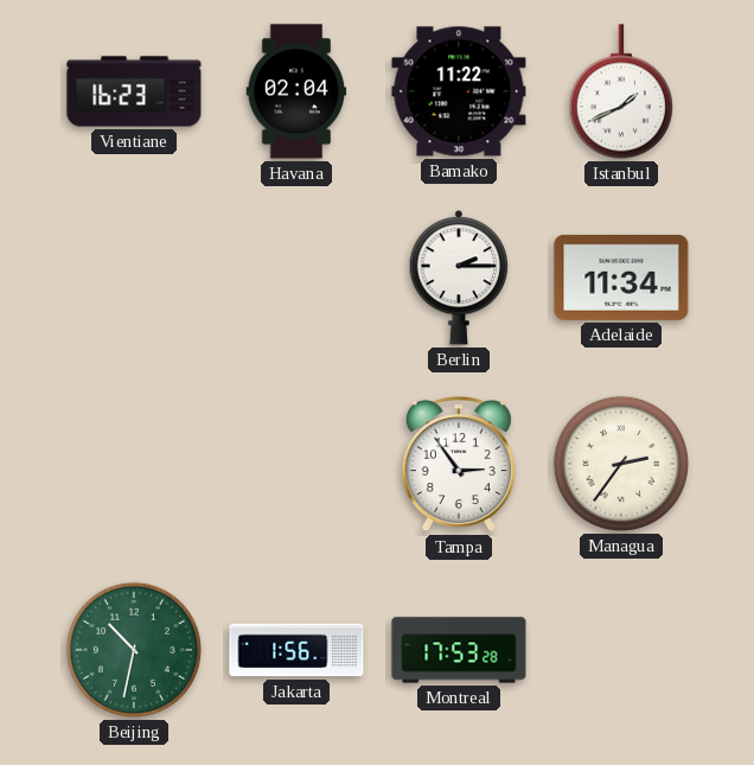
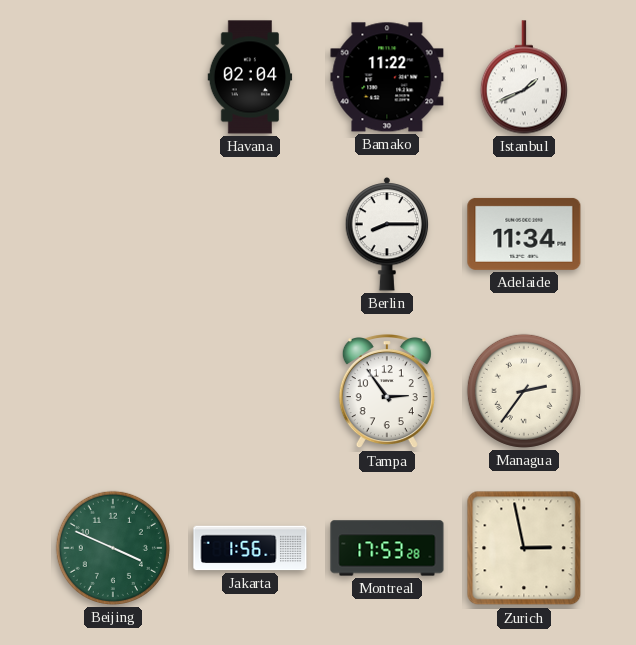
Vientiane: 16:23 -> none
Berlin: 2:15 -> 8:15
Beijing: 10:32 -> 3:49
Zurich: none -> 2:58
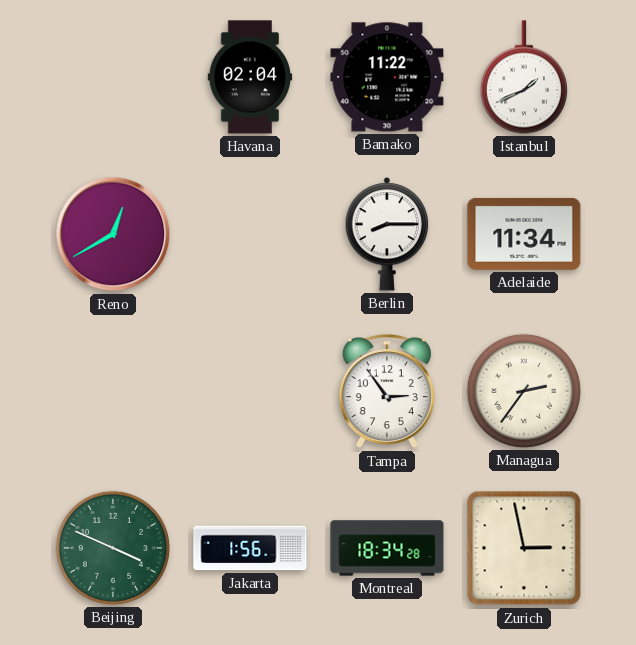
Reno: none -> 12:40
Montreal: 17:53 -> 18:34
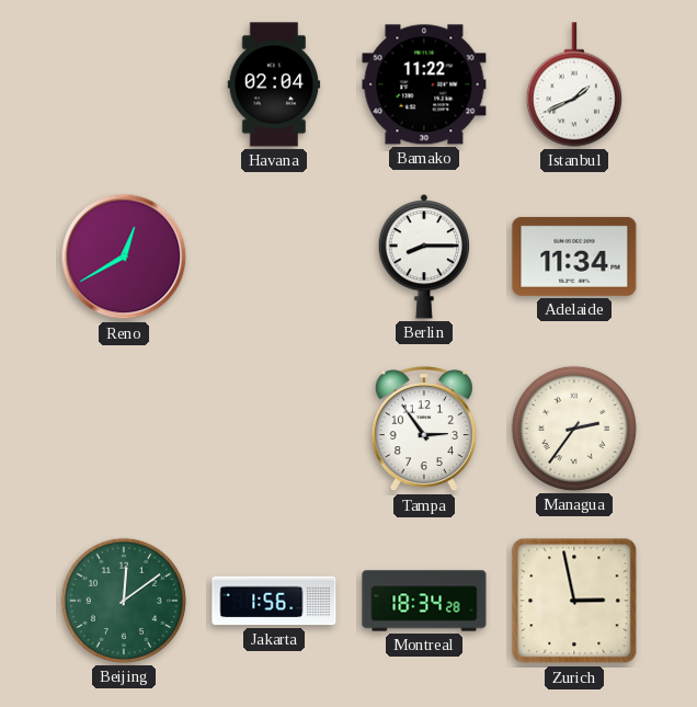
Beijing: 3:49 -> 12:09
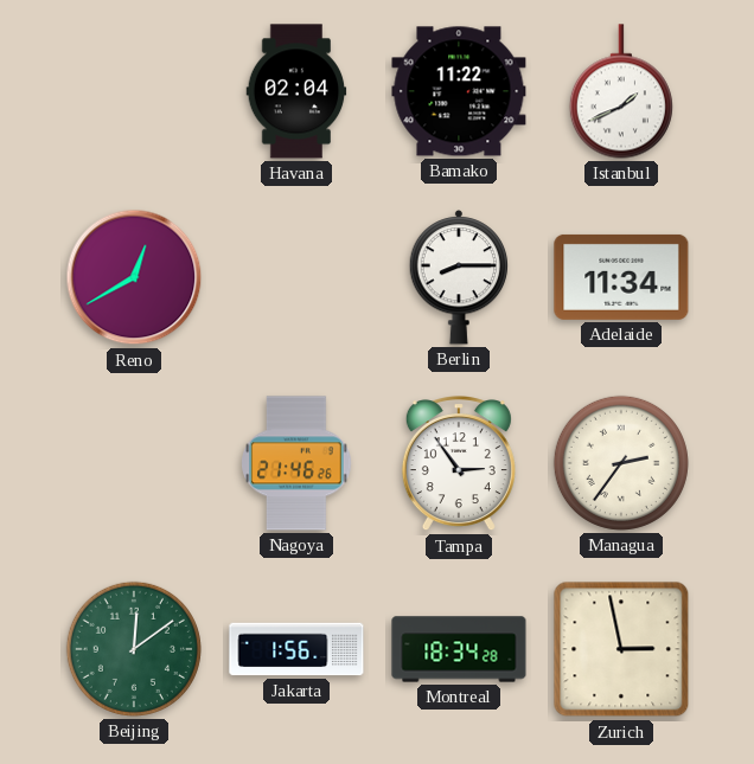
Nagoya: none -> 21:46
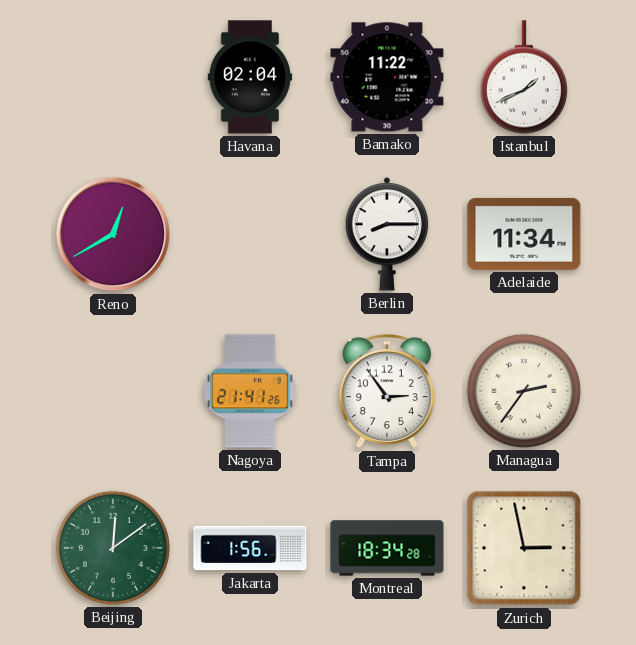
Nagoya: 21:46 -> 21:41
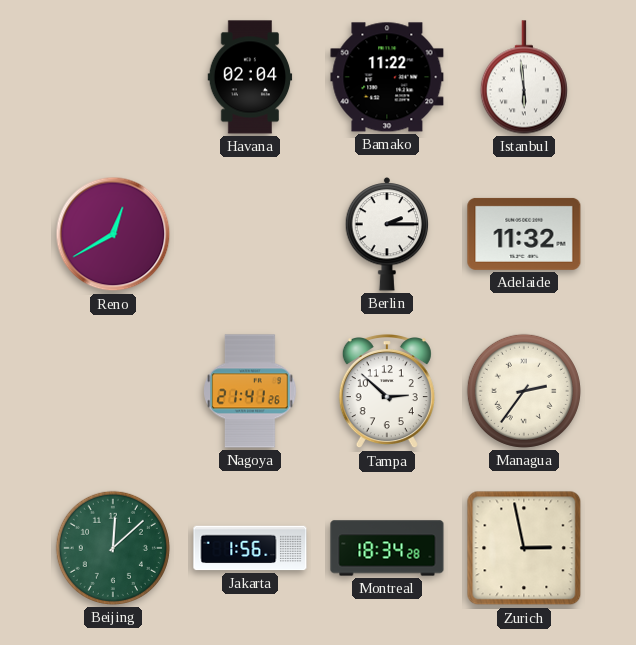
Istanbul: 1:41 -> 5:59
Berlin: 8:15 -> 2:15
Adelaide: 11:34 -> 11:32
Tampa: 2:54 -> 2:52
Beijing: 12:09 -> 12:08
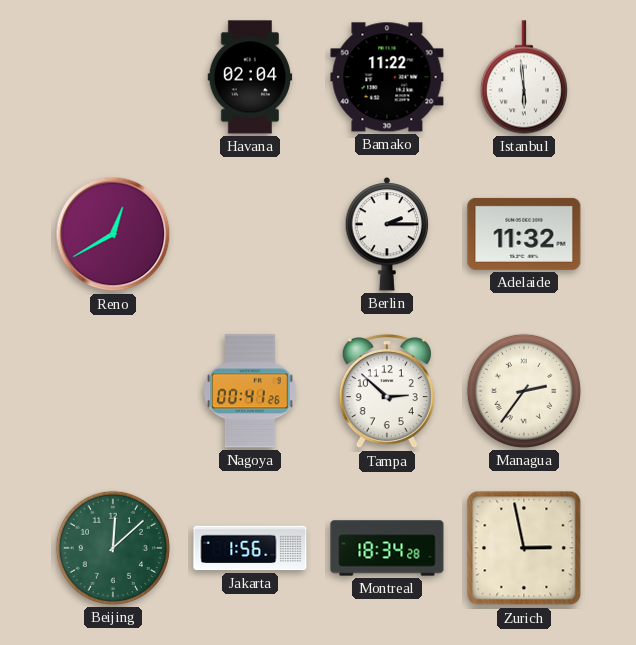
Nagoya: 21:41 -> 00:41
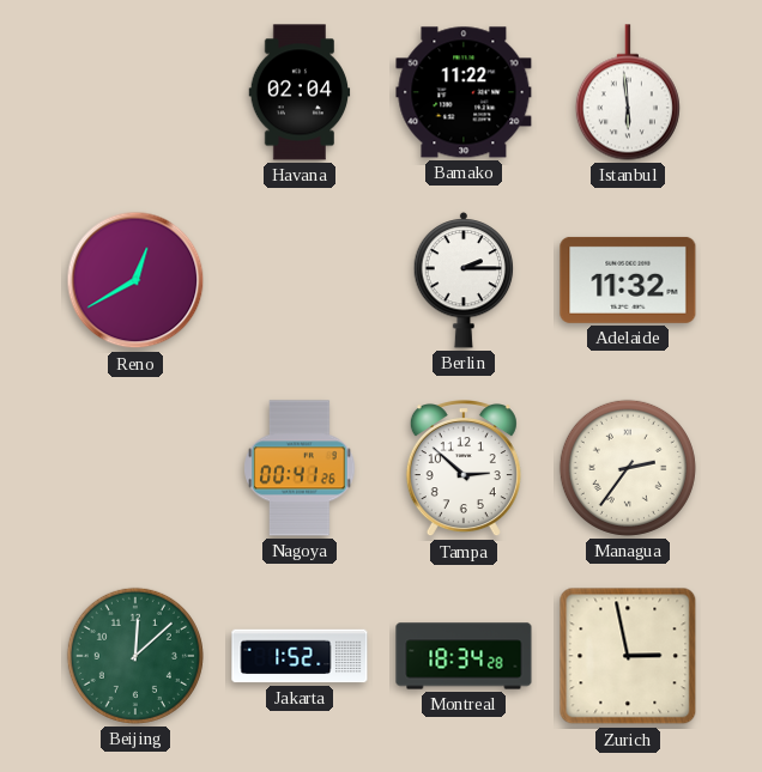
Jakarta: 1:56 -> 1:52
